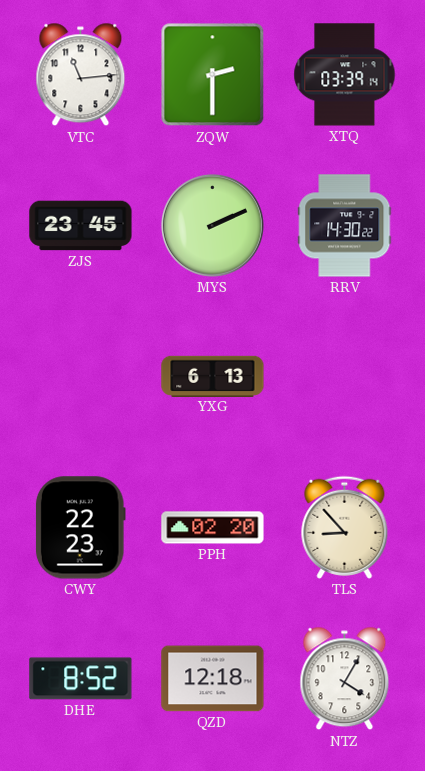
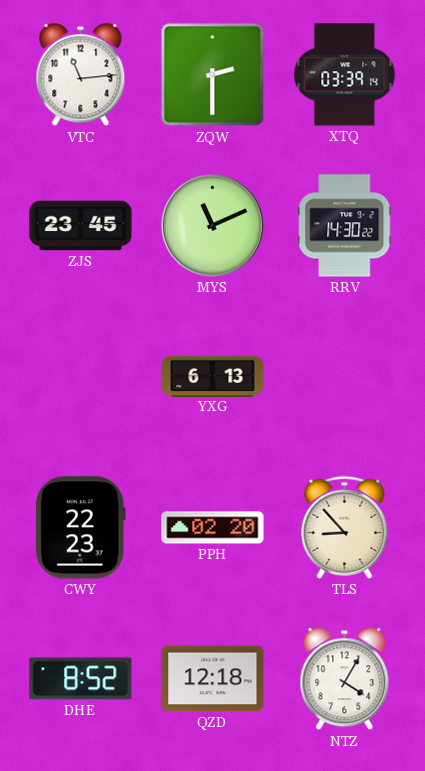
MYS: 2:11 -> 11:11
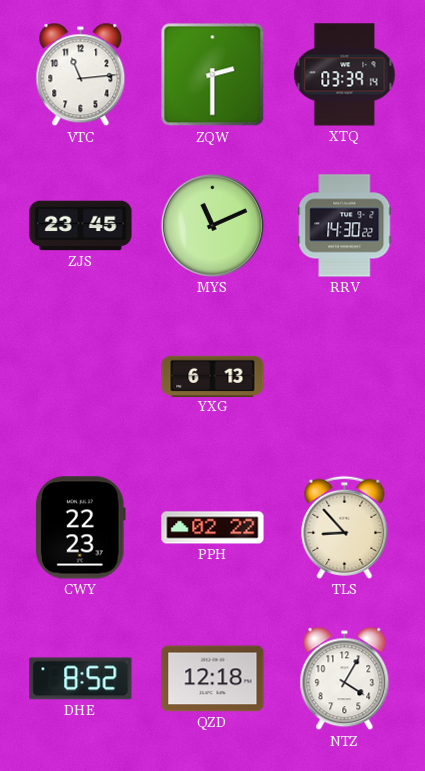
PPH: 02:20 -> 02:22
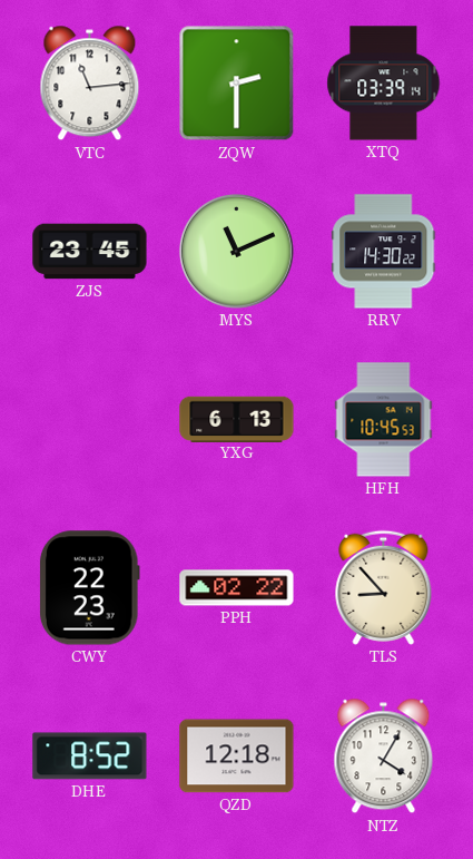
HFH: none -> 10:45
